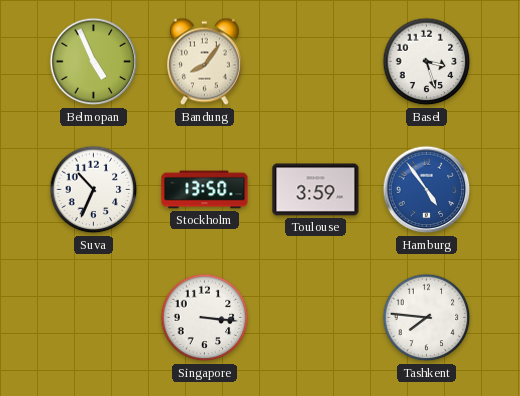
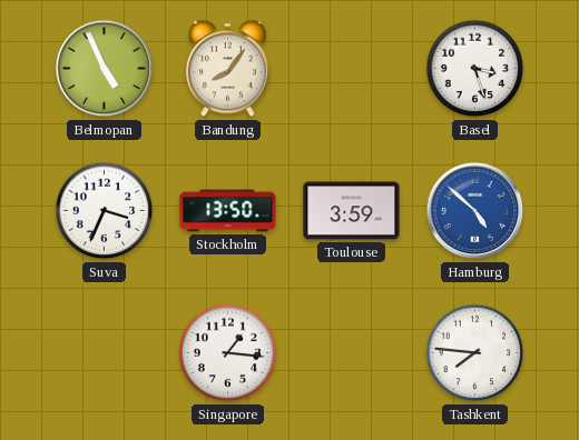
Suva: 10:34 -> 3:34
Hamburg: 4:54 -> 4:52
Singapore: 3:16 -> 1:16
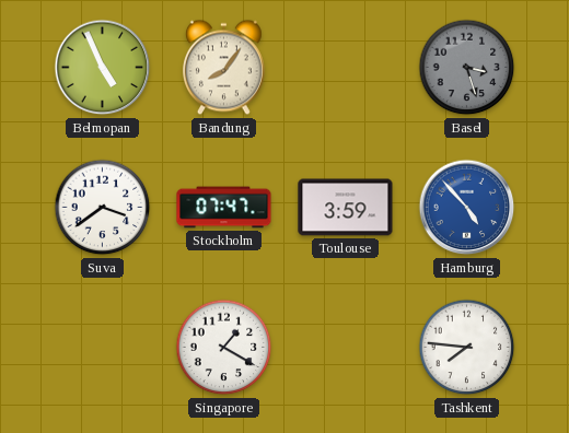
Basel dial: white -> grey
Suva: 3:34 -> 3:39
Stockholm: 13:50 -> 07:47
Hamburg: 4:52 -> 4:53
Singapore: 1:16 -> 1:20
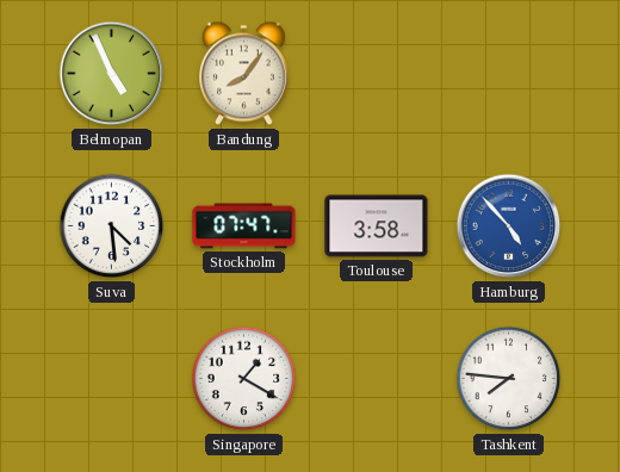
Basel: 3:27 -> none
Suva: 3:39 -> 4:29
Toulouse: 3:59 -> 3:58
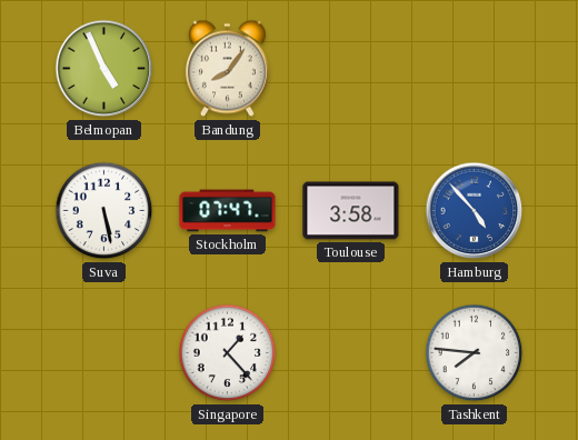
Suva: 4:29 -> 5:28
Singapore: 1:20 -> 1:23
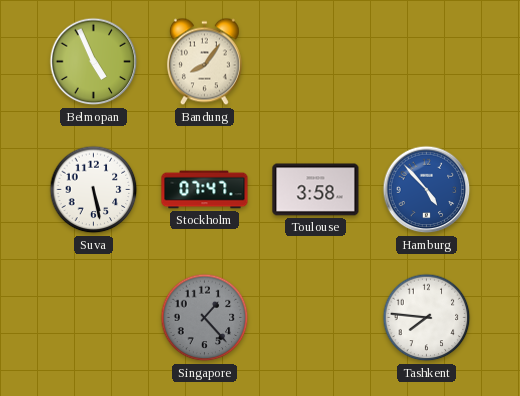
Singapore dial: white -> grey
